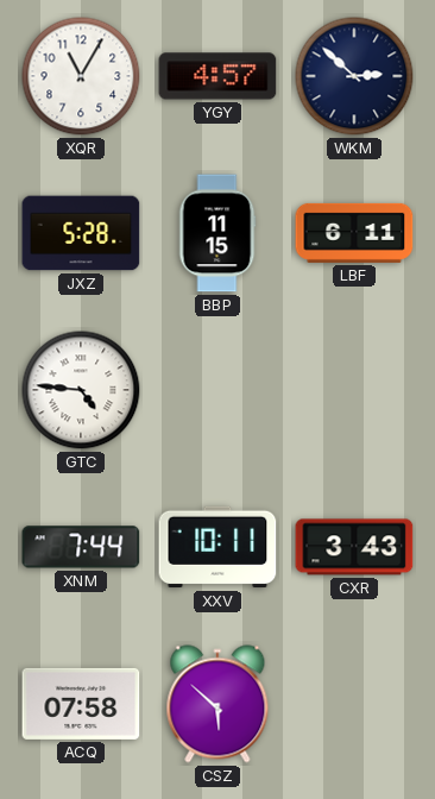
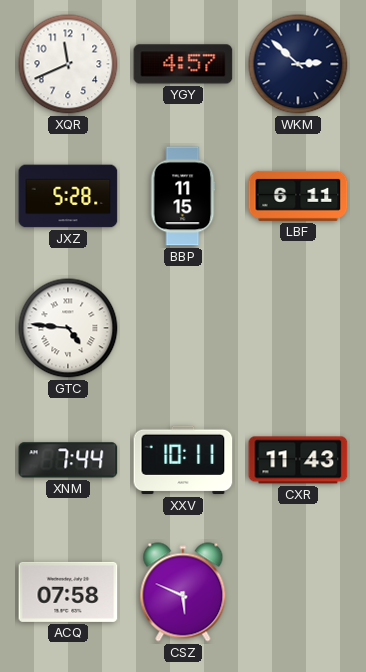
XQR: 11:05 -> 11:41
CXR: 3:43 -> 11:43
CSZ: 5:52 -> 5:49
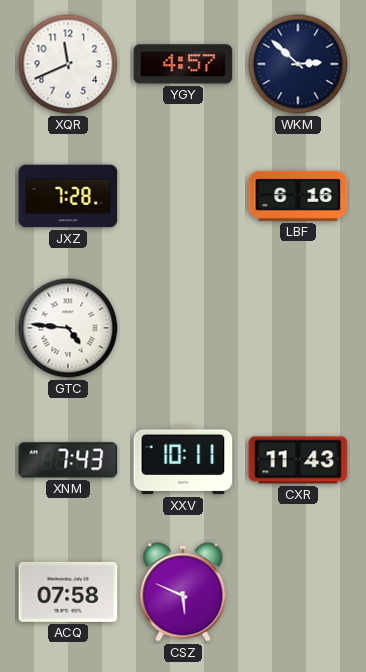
JXZ: 5:28 -> 7:28
BBP: 11:15 -> none
LBF: 6:11 -> 6:16
XNM: 7:44 -> 7:43
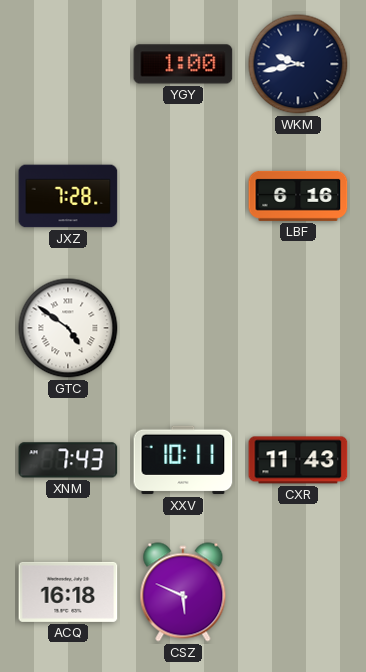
XQR: 11:41 -> none
YGY: 4:57 -> 1:00
WKM: 2:52 -> 9:43
GTC: 4:46 -> 4:51
ACQ: 07:58 -> 16:18
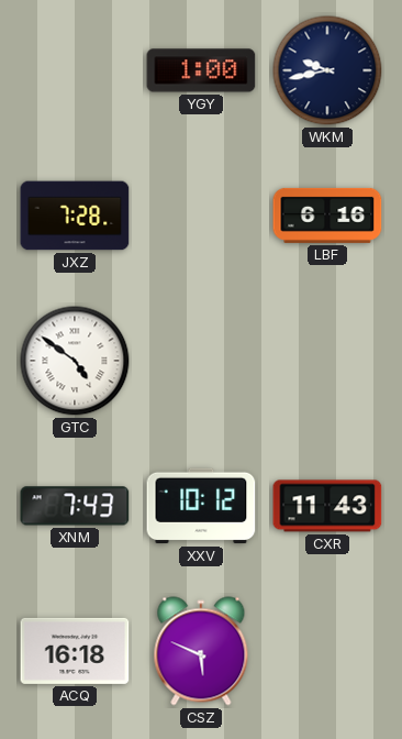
XXV: 10:11 -> 10:12
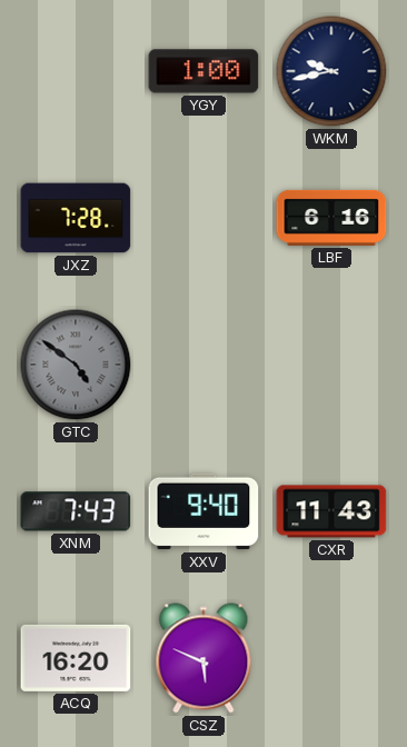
GTC dial: white -> grey
XXV: 10:12 -> 9:40
ACQ: 16:18 -> 16:20
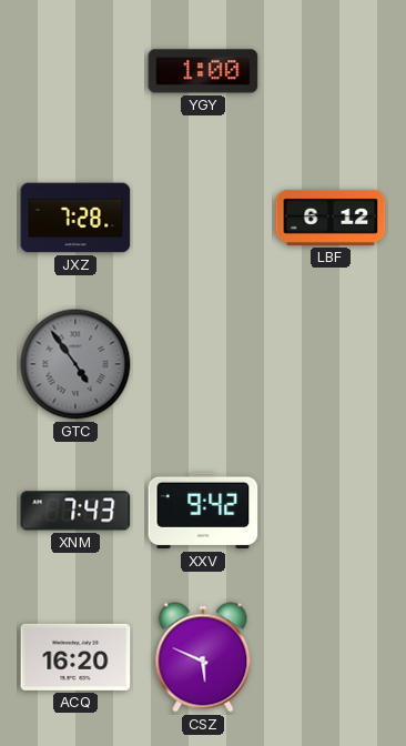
WKM: 9:43 -> none
LBF: 6:16 -> 6:12
GTC: 4:51 -> 4:54
XXV: 9:40 -> 9:42
CXR: 11:43 -> none
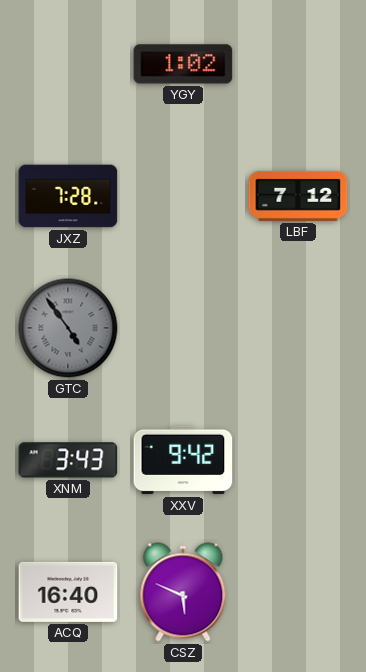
YGY: 1:00 -> 1:02
LBF: 6:12 -> 7:12
XNM: 7:43 -> 3:43
ACQ: 16:20 -> 16:40
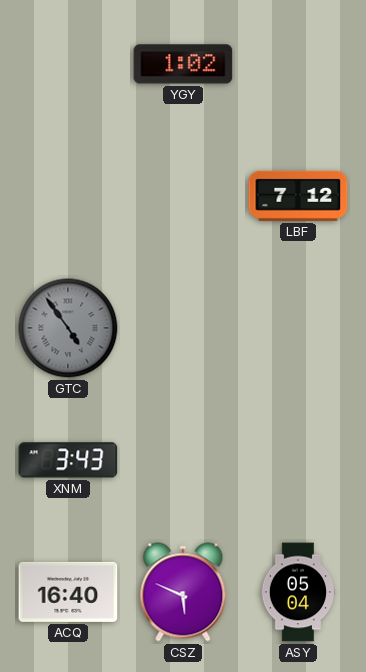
JXZ: 7:28 -> none
XXV: 9:42 -> none
ASY: none -> 05:04
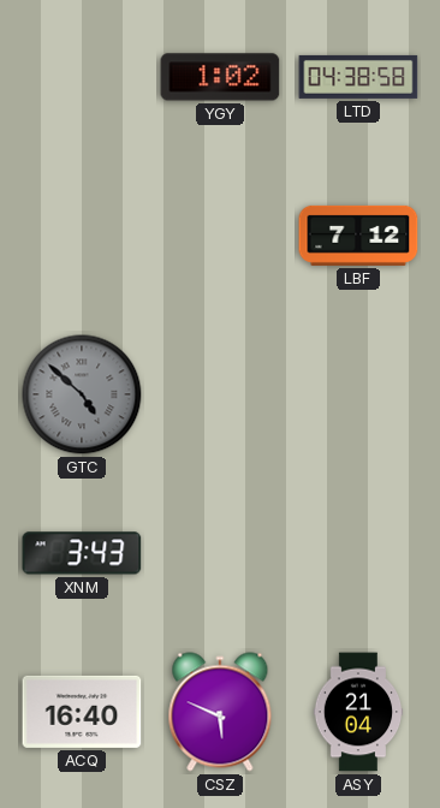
LTD: none -> 04:38
GTC: 4:54 -> 4:52
ASY: 05:04 -> 21:04
